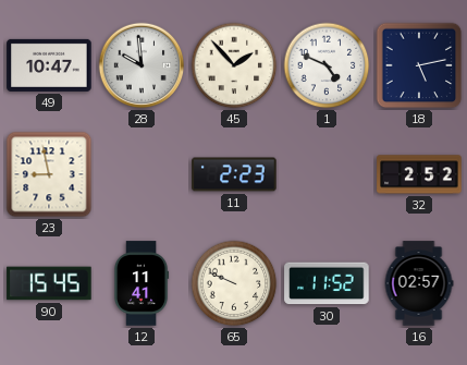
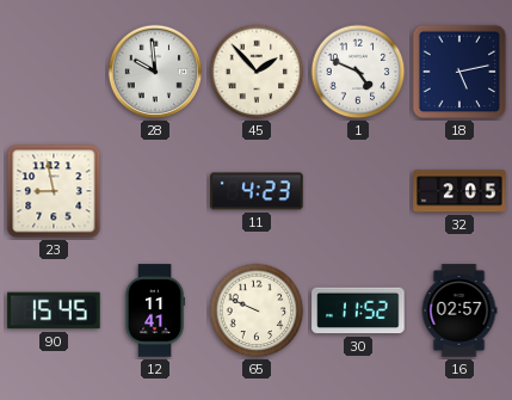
49: 10:47 -> none
11: 2:23 -> 4:23
32: 2:52 -> 2:05
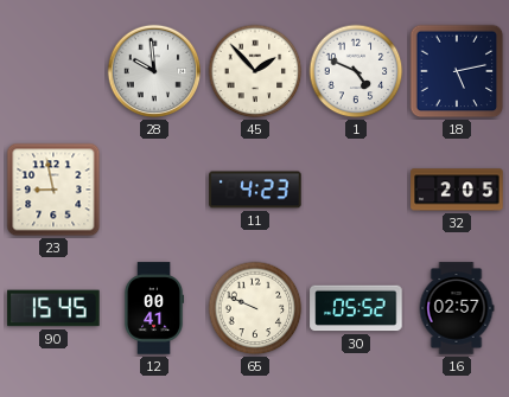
12: 11:41 -> 00:41
30: 11:52 -> 05:52
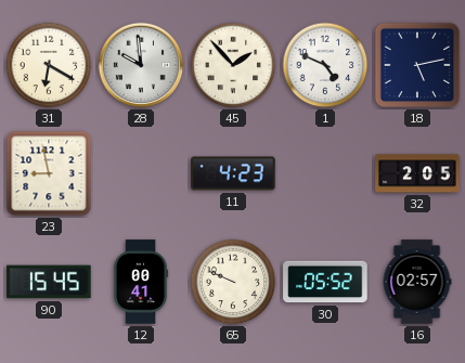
31: none -> 6:20
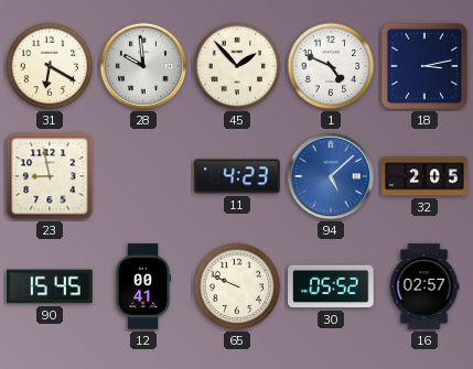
18: 5:13 -> 3:13
94: none -> 5:08
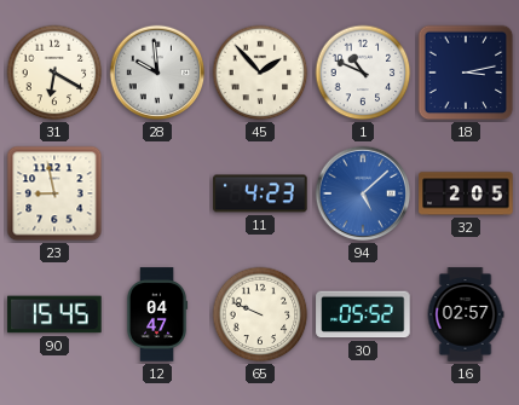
1: 4:49 -> 10:49
12: 00:41 -> 04:47
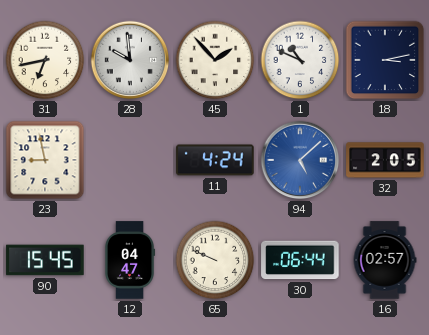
31: 6:20 -> 6:43
11: 4:23 -> 4:24
30: 05:52 -> 06:44
